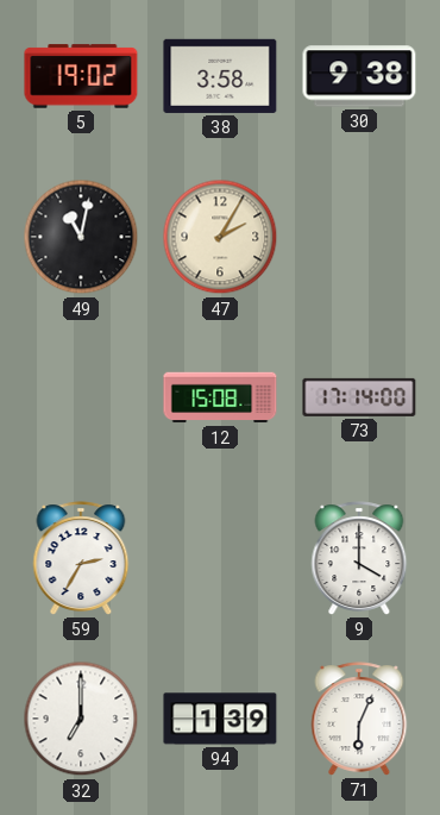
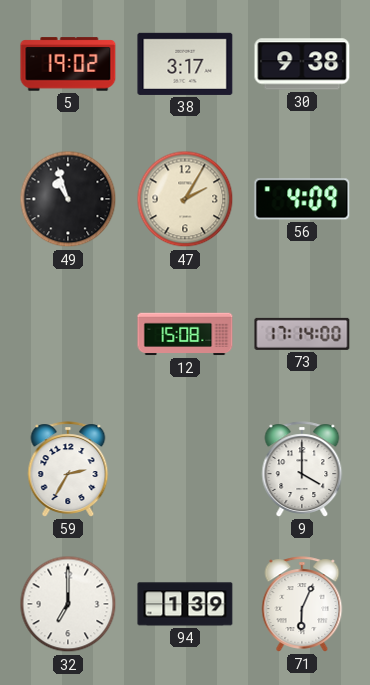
38: 3:58 -> 3:17
49: 11:02 -> 10:57
56: none -> 4:09
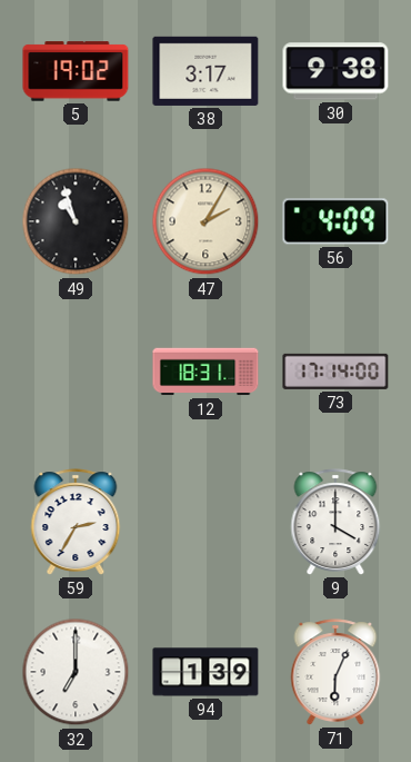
12: 15:08 -> 18:31
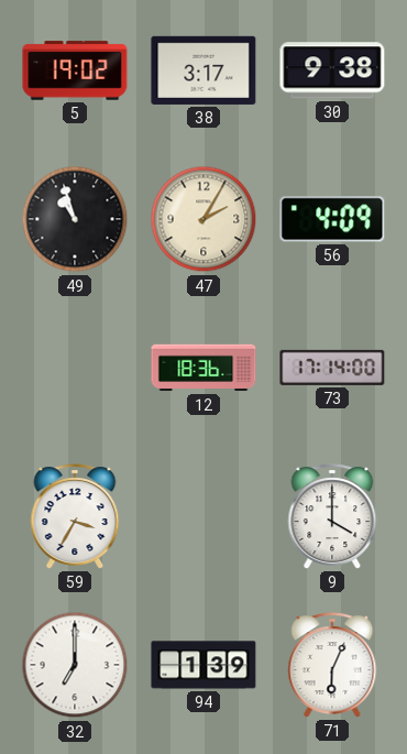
12: 18:31 -> 18:36
59: 2:35 -> 3:35
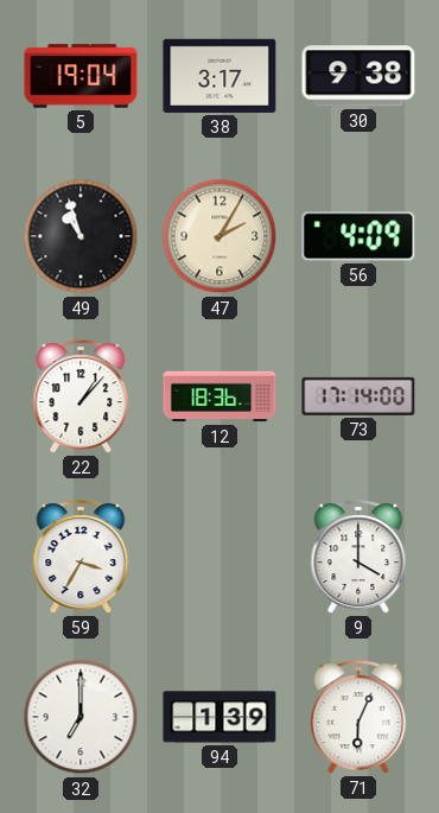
5: 19:02 -> 19:04
22: none -> 1:07
